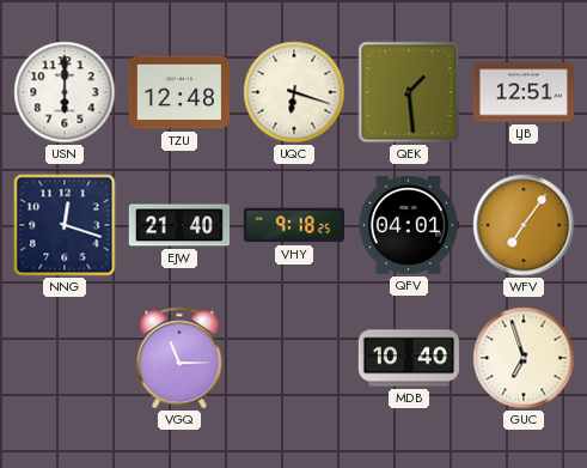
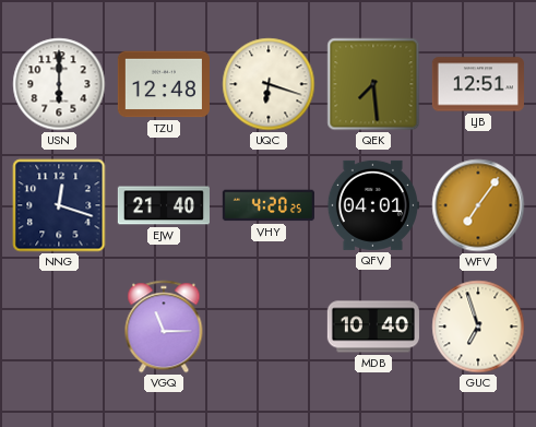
QEK: 1:29 -> 7:29
VHY: 9:18 -> 4:20
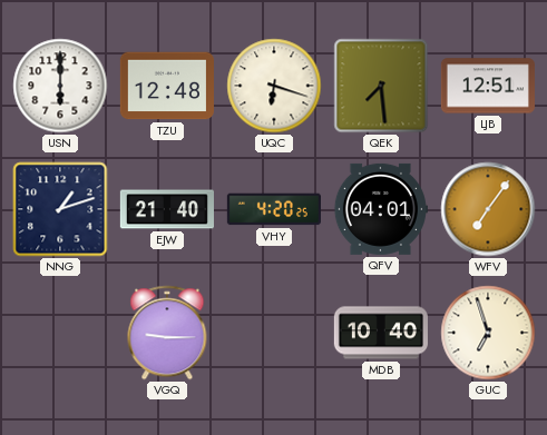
NNG: 12:18 -> 1:12
VGQ: 11:15 -> 9:15
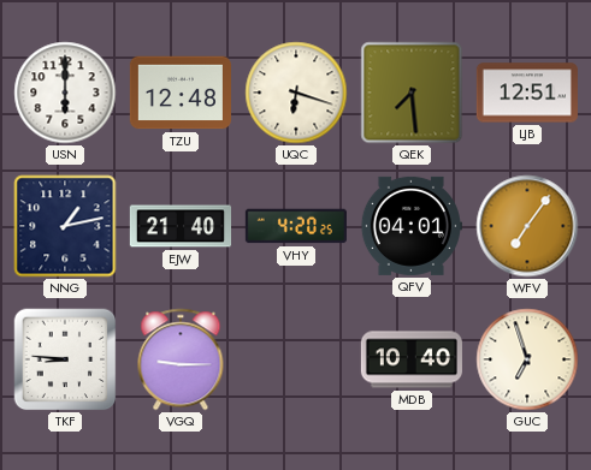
NNG: 1:12 -> 1:13
TKF: none -> 8:46
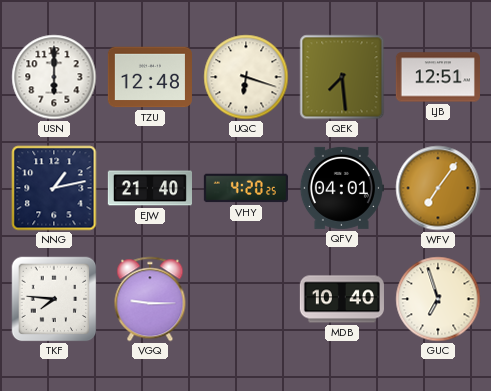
TKF: 8:46 -> 7:46
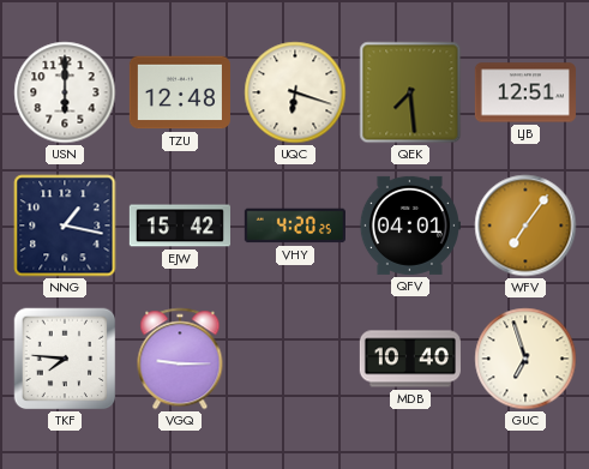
NNG: 1:13 -> 1:17
EJW: 21:40 -> 15:42
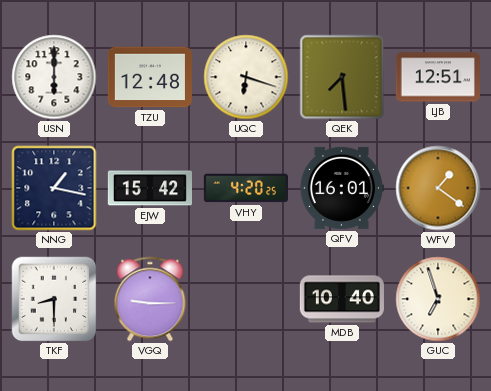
QFV: 04:01 -> 16:01
WFV: 7:06 -> 1:21
TKF: 7:46 -> 8:30
